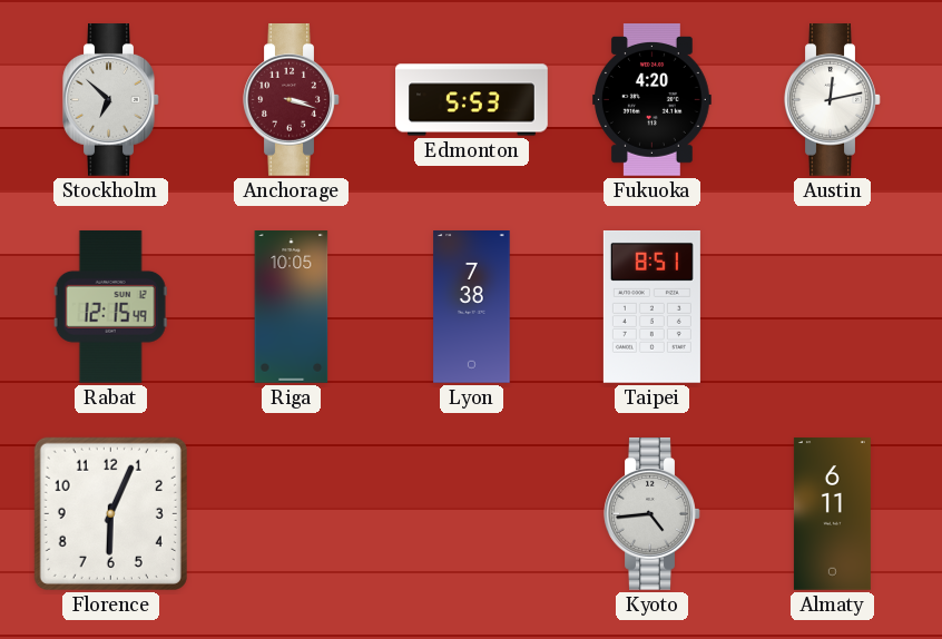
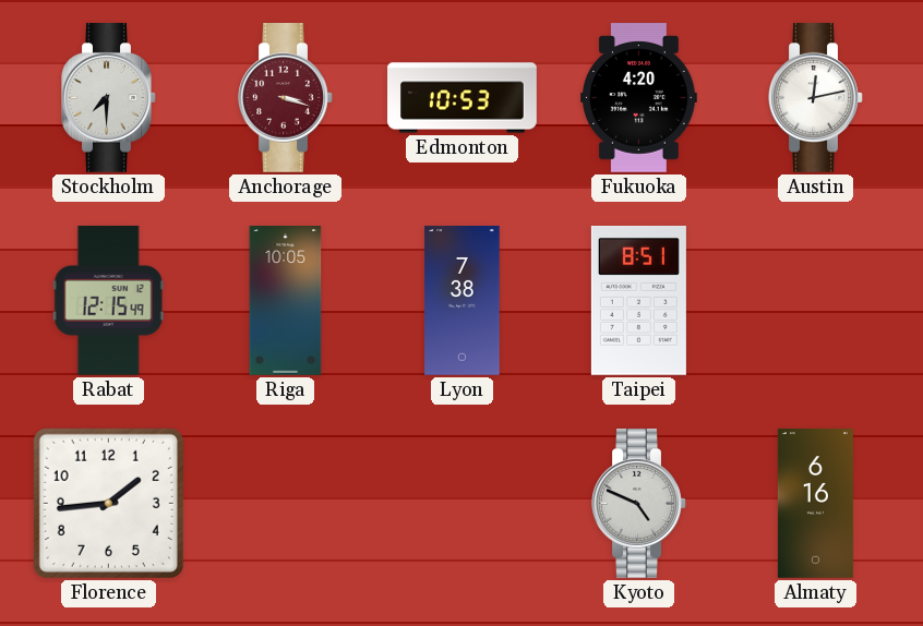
Stockholm: 6:52 -> 7:30
Edmonton: 5:53 -> 10:53
Florence: 6:04 -> 1:44
Kyoto: 4:44 -> 4:49
Almaty: 6:11 -> 6:16
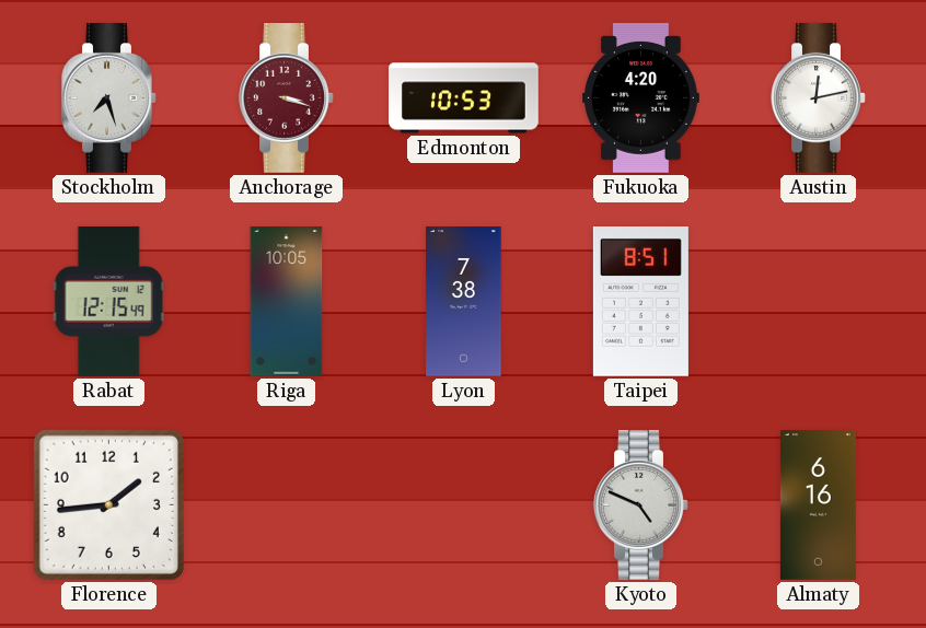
Stockholm: 7:30 -> 7:27
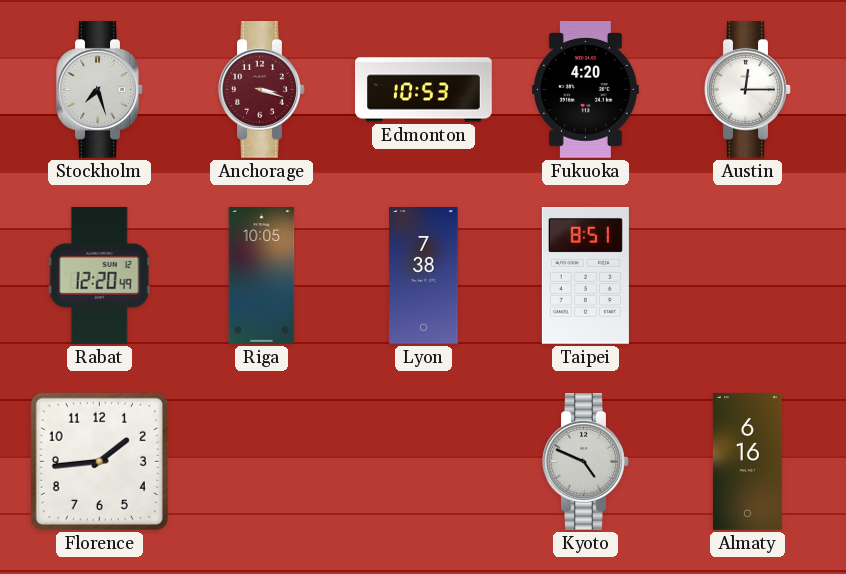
Austin: 12:13 -> 12:15
Rabat: 12:15 -> 12:20
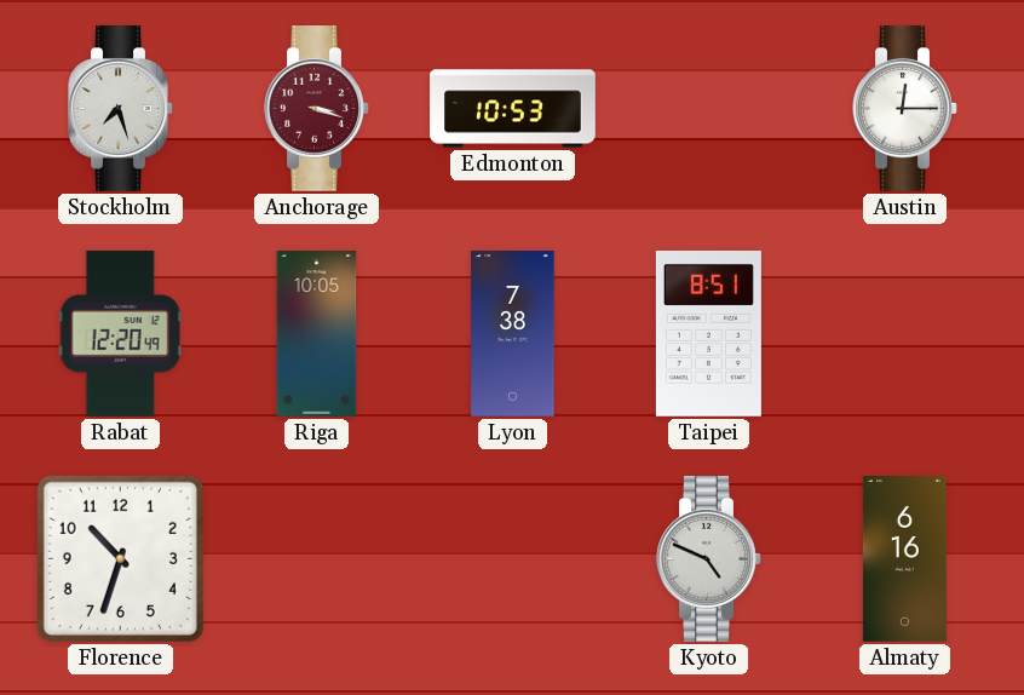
Fukuoka: 4:20 -> none
Florence: 1:44 -> 10:33
